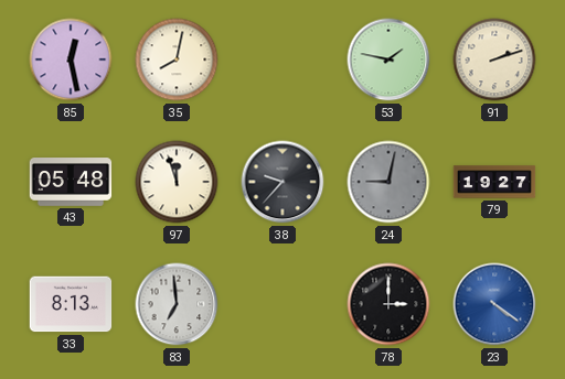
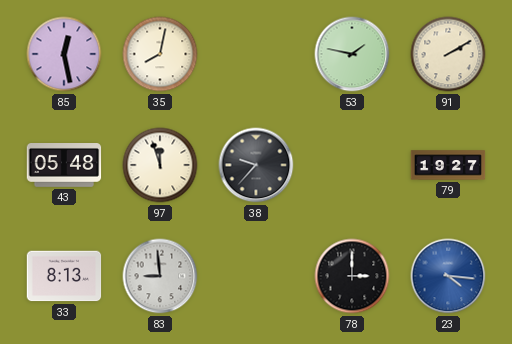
91: 2:12 -> 2:10
24: 9:02 -> none
83: 6:59 -> 8:59
23: 4:21 -> 4:16
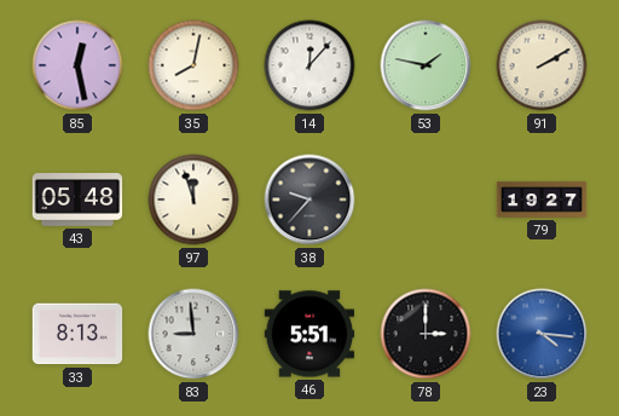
14: none -> 12:07
46: none -> 5:51
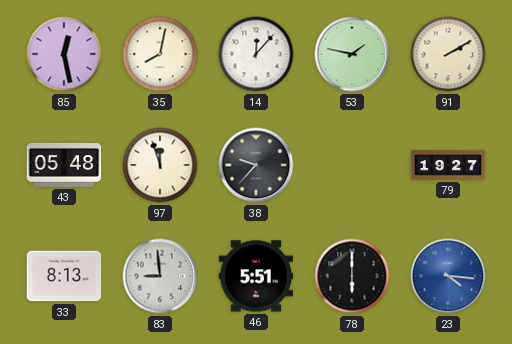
78: 3:00 -> 6:00
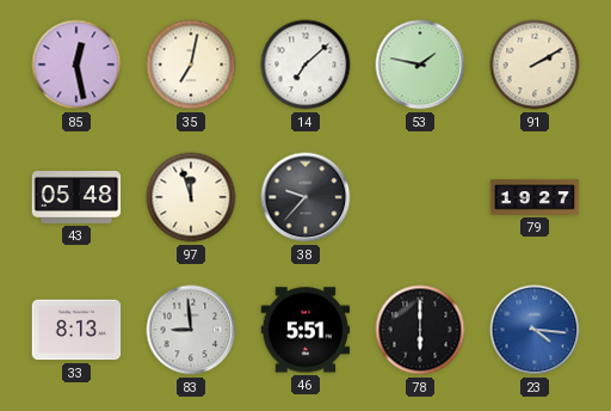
35: 8:02 -> 7:02
14: 12:07 -> 7:08
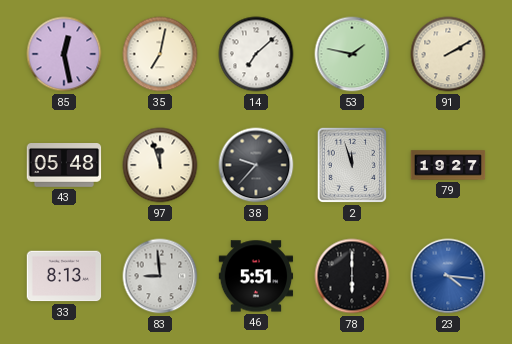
2: none -> 11:57
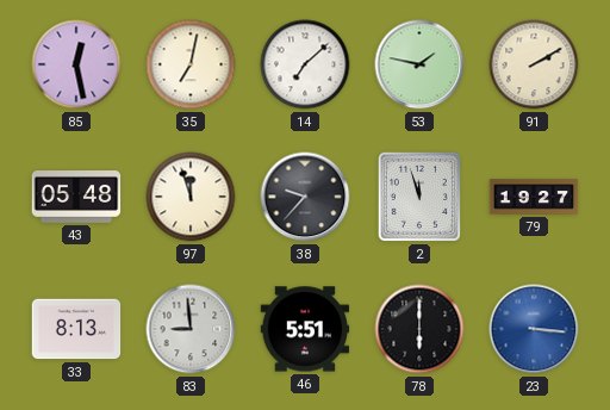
23: 4:16 -> 3:16
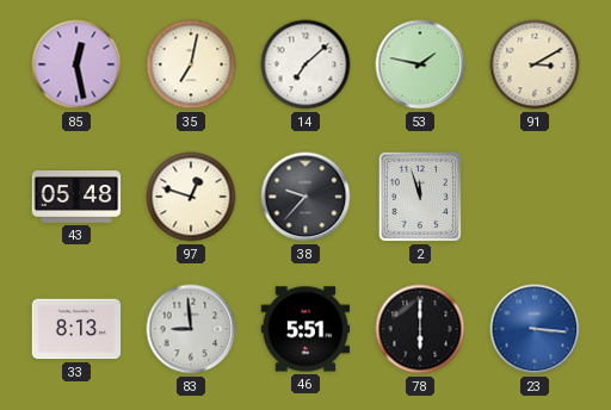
91: 2:10 -> 3:10
97: 11:57 -> 12:48
79: 19:27 -> none
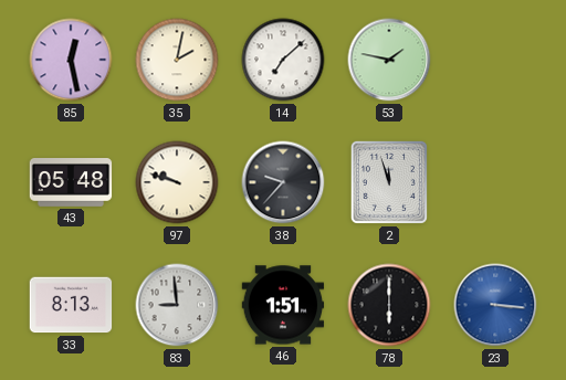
35: 7:02 -> 2:02
91: 3:10 -> none
97: 12:48 -> 9:48
46: 5:51 -> 1:51
